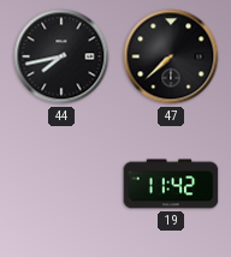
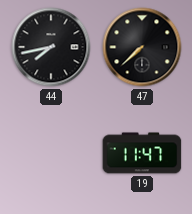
19: 11:42 -> 11:47
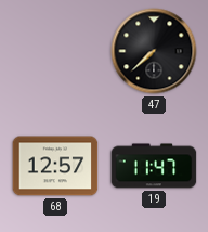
44: 7:43 -> none
68: none -> 12:57
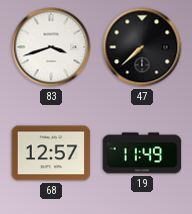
83: none -> 3:42
19: 11:47 -> 11:49
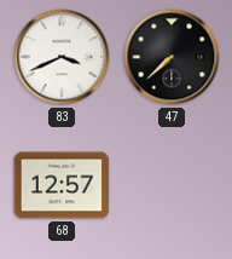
83: 3:42 -> 3:41
19: 11:49 -> none
